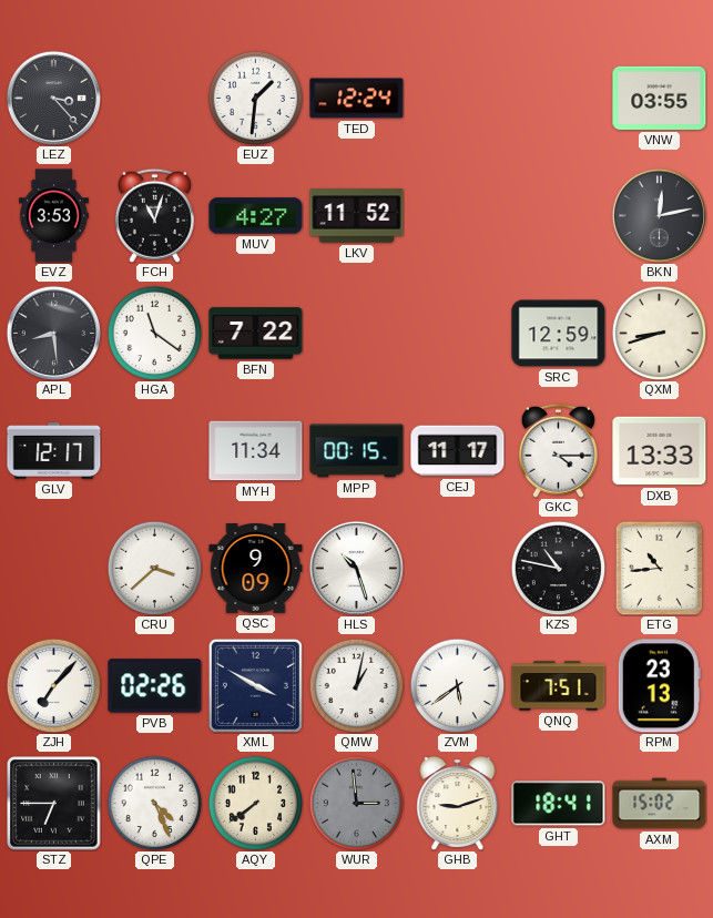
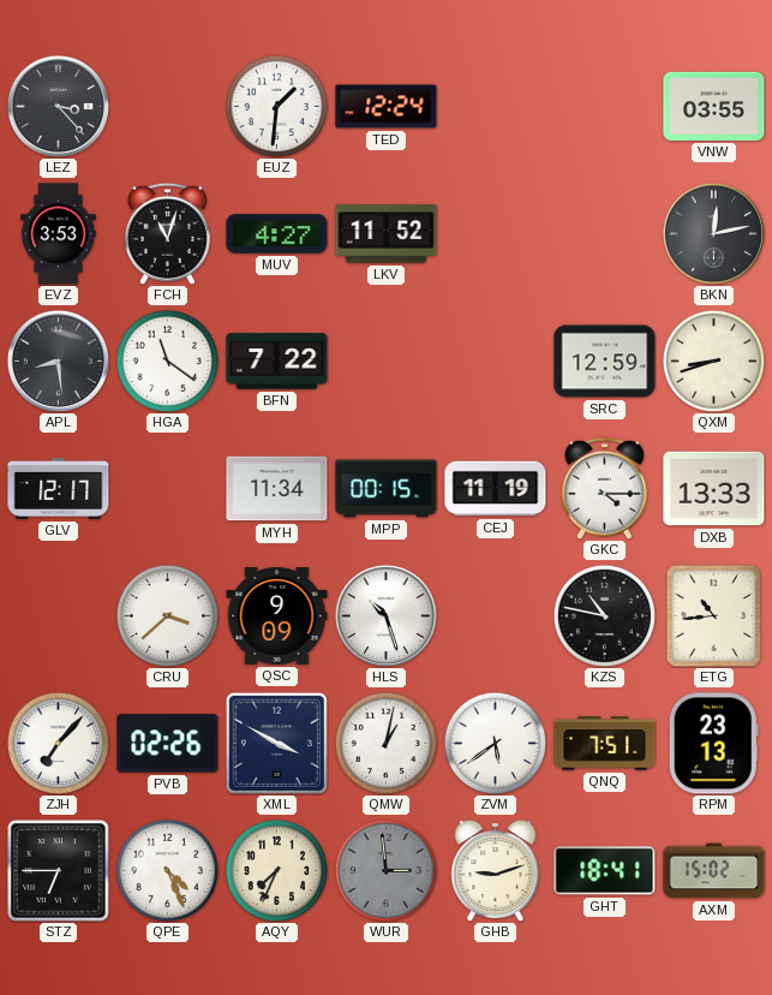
CEJ: 11:17 -> 11:19
AQY: 7:39 -> 7:34
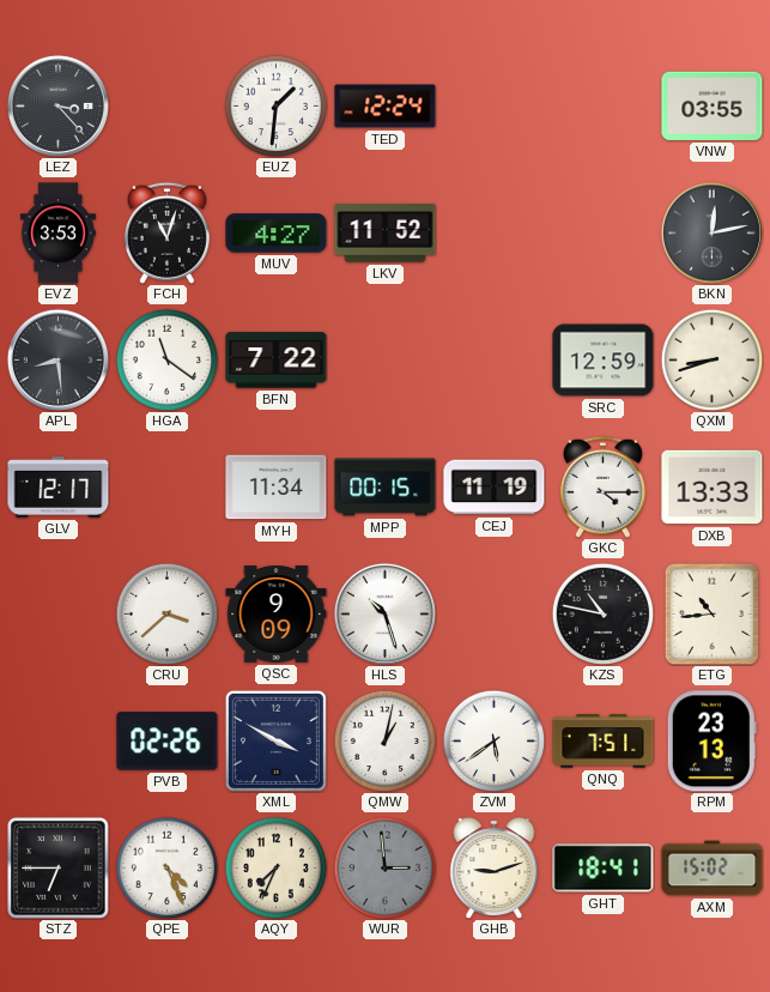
ZJH: 7:07 -> none
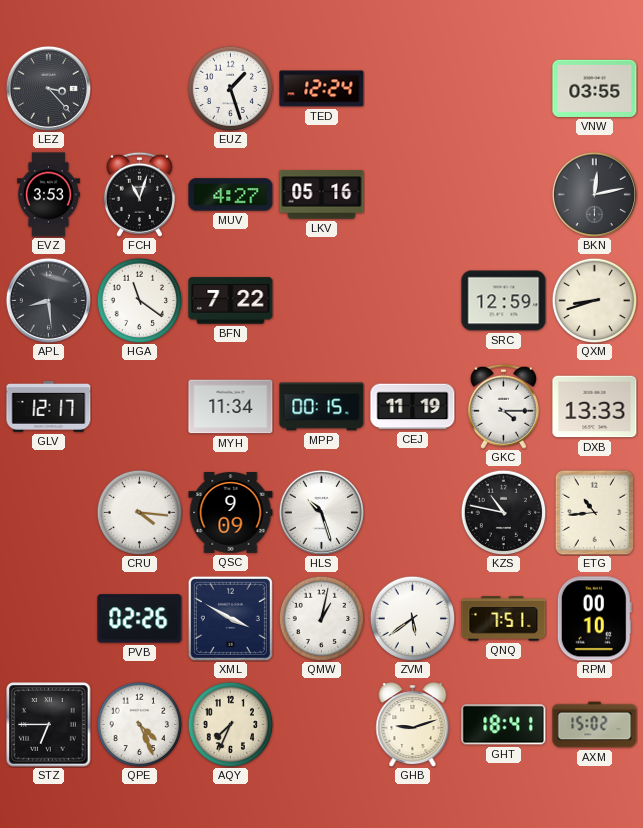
EUZ: 1:31 -> 1:27
LKV: 11:52 -> 05:16
CRU: 3:38 -> 4:16
RPM: 23:13 -> 00:10
WUR: 2:59 -> none
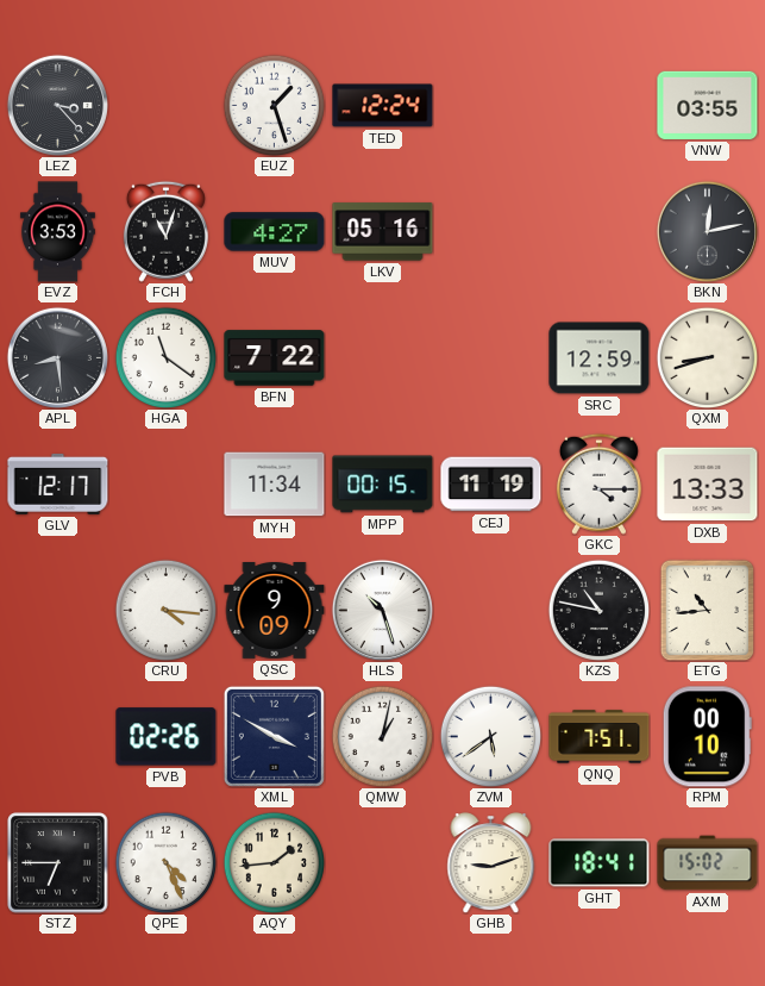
AQY: 7:34 -> 1:44
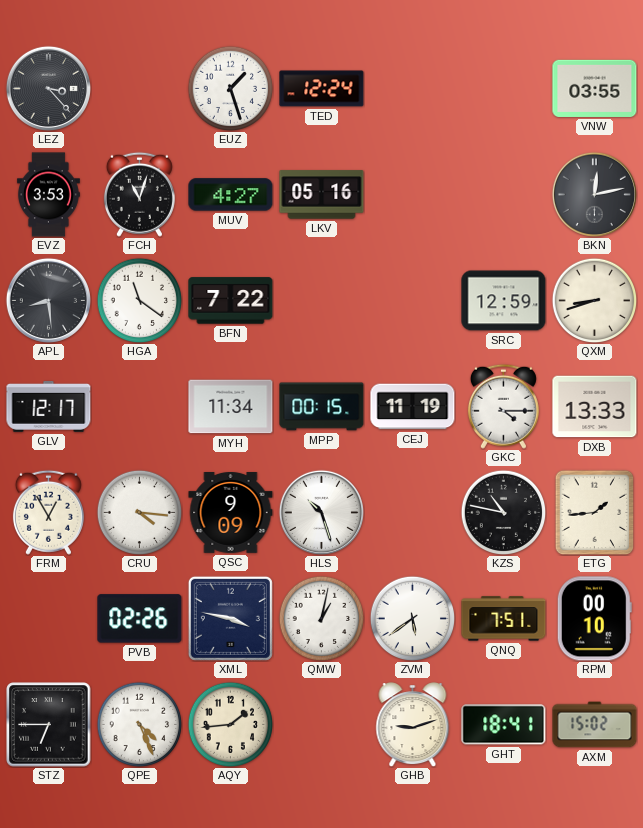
FRM: none -> 12:55
ETG: 10:44 -> 1:44
XML: 3:50 -> 3:47
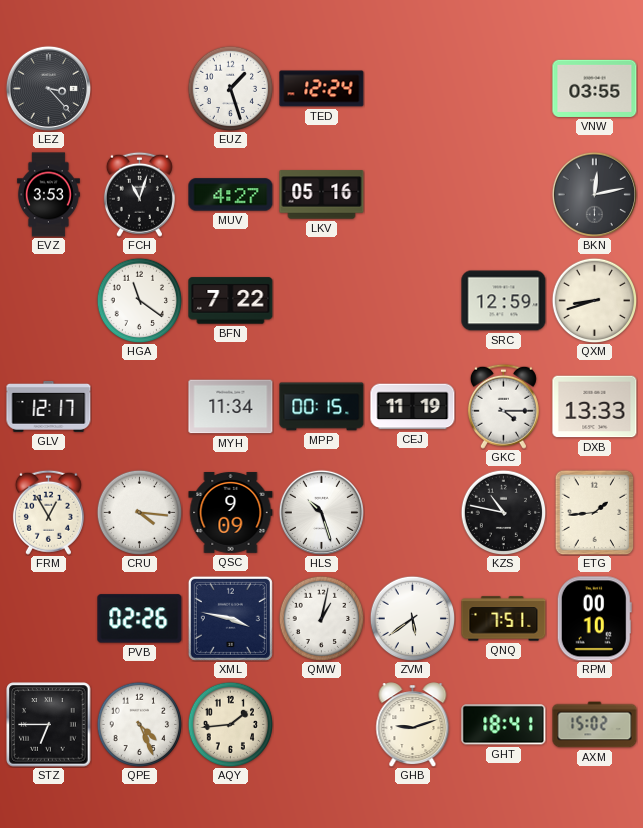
APL: 8:29 -> none
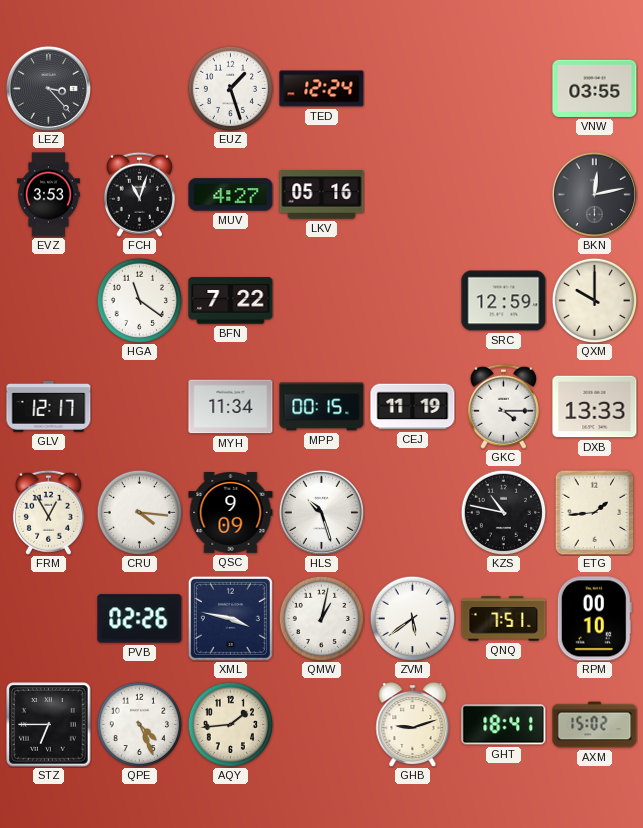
QXM: 8:42 -> 10:00
